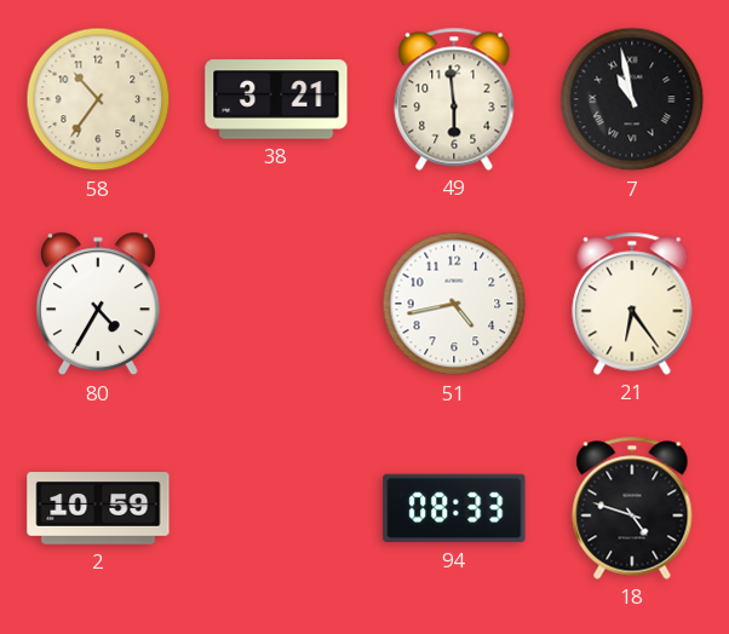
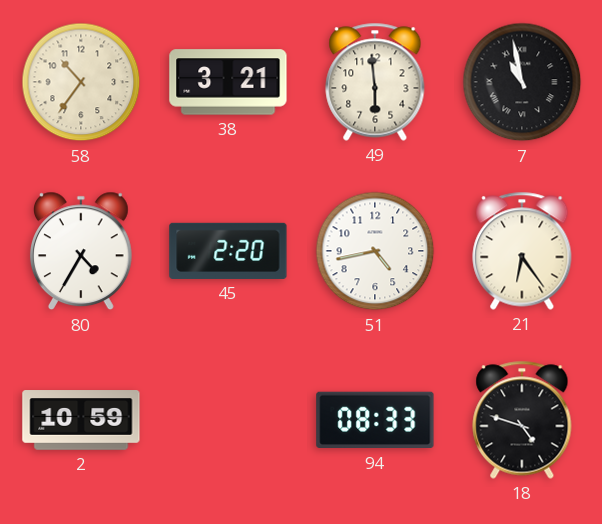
45: none -> 2:20
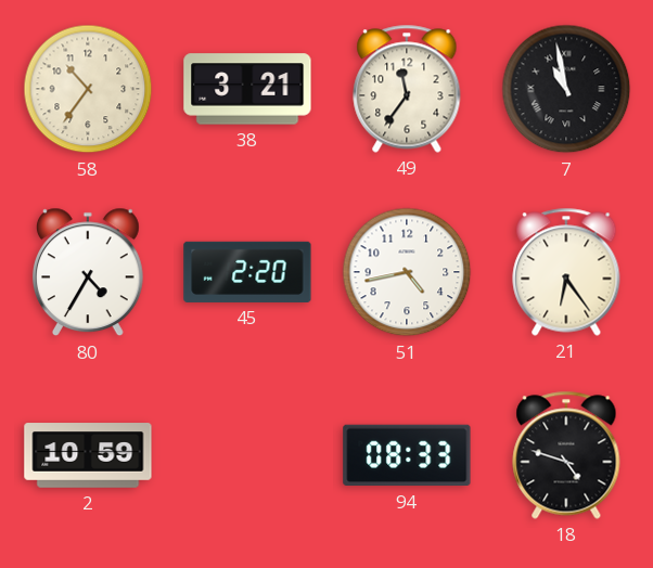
49: 5:59 -> 11:36
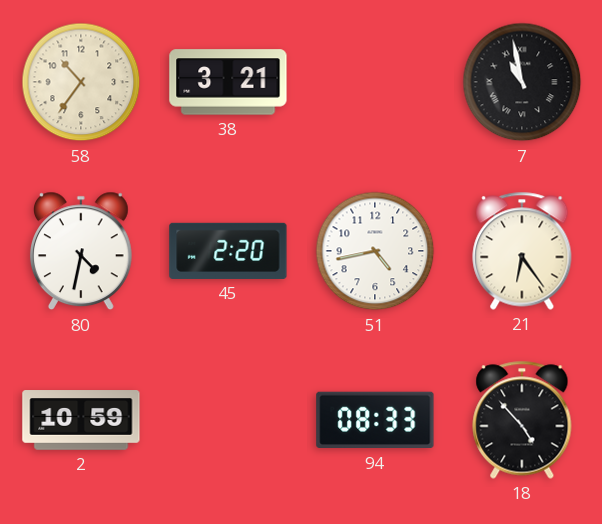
49: 11:36 -> none
80: 4:35 -> 4:32
18: 4:48 -> 4:53
